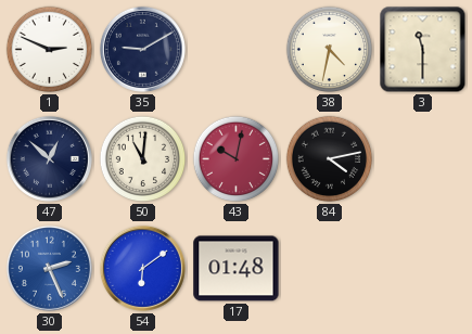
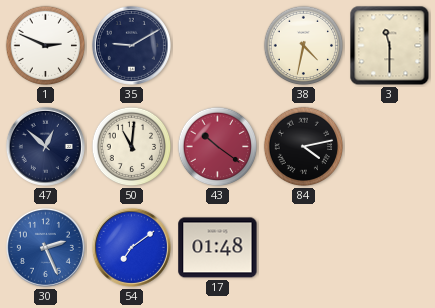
43: 10:02 -> 10:21
54: 6:09 -> 7:09
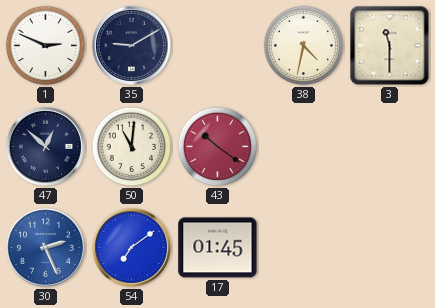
84: 4:13 -> none
17: 01:48 -> 01:45
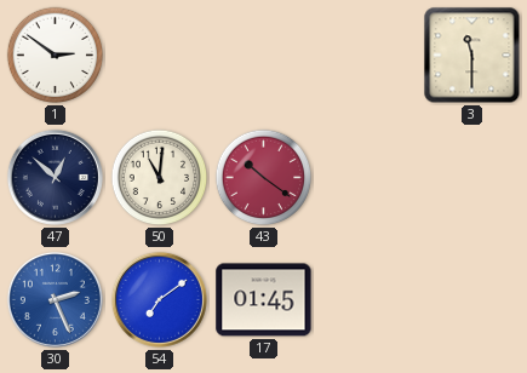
1: 2:49 -> 2:51
35: 9:10 -> none
38: 4:32 -> none
